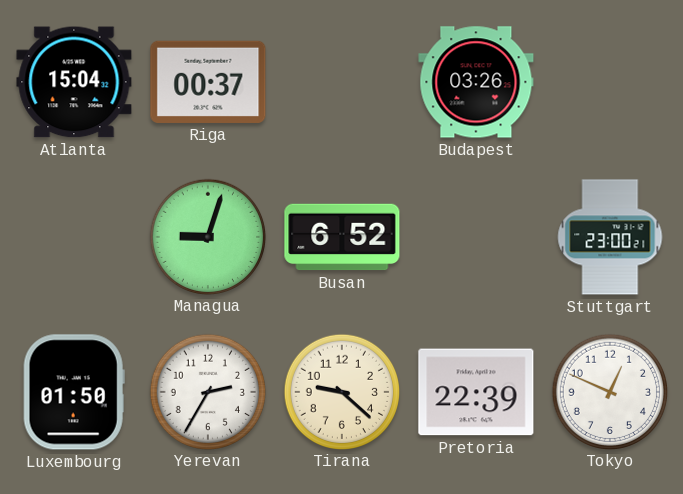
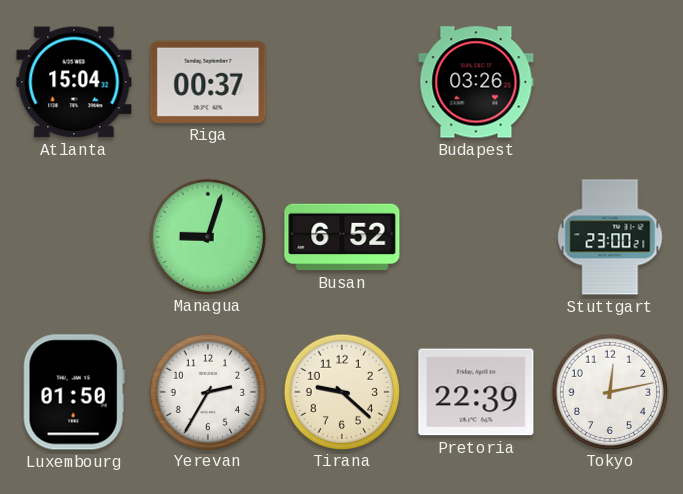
Tokyo: 12:49 -> 12:13
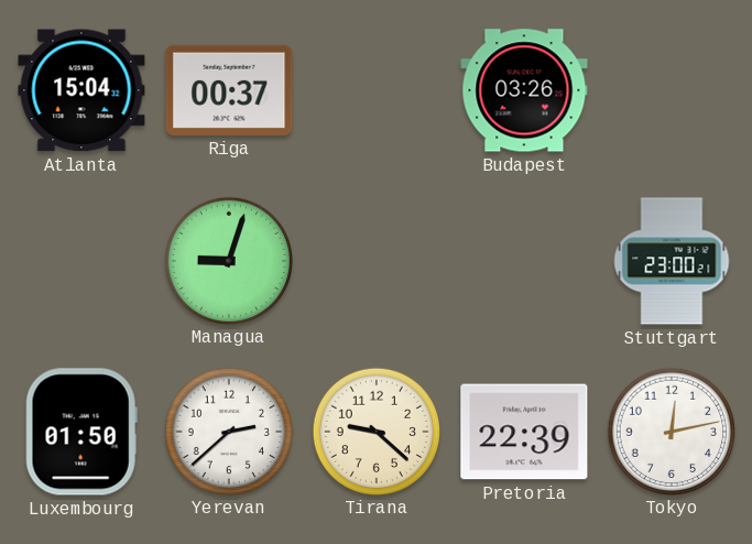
Busan: 6:52 -> none
Yerevan: 2:35 -> 2:38
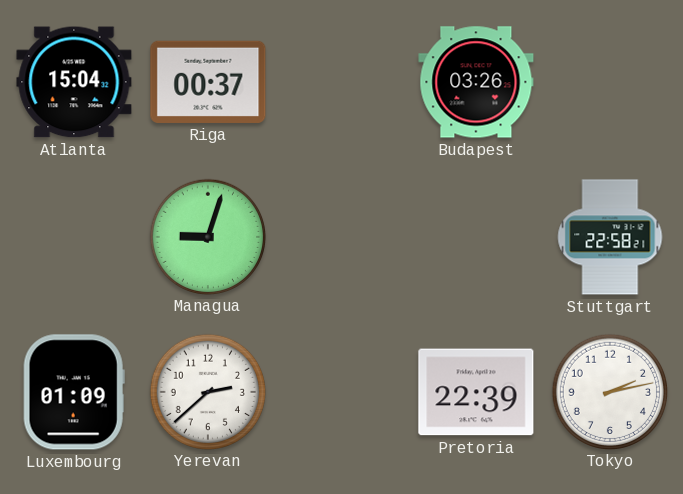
Stuttgart: 23:00 -> 22:58
Luxembourg: 01:50 -> 01:09
Tirana: 9:22 -> none
Tokyo: 12:13 -> 2:13
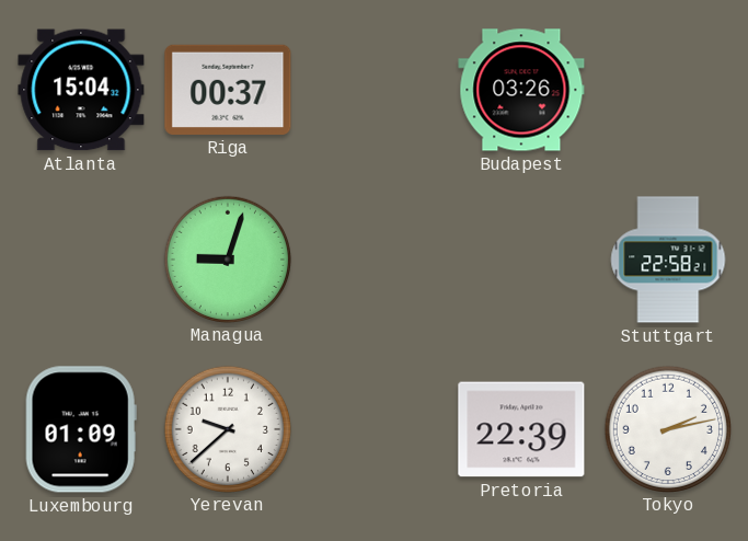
Yerevan: 2:38 -> 9:38
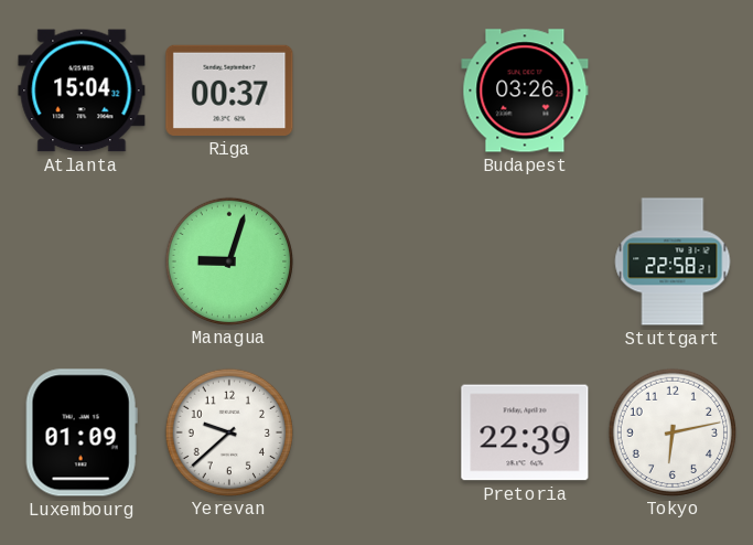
Tokyo: 2:13 -> 6:13
